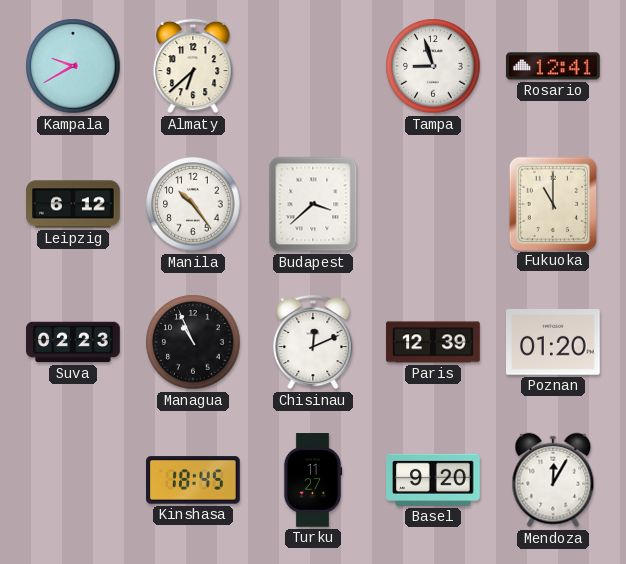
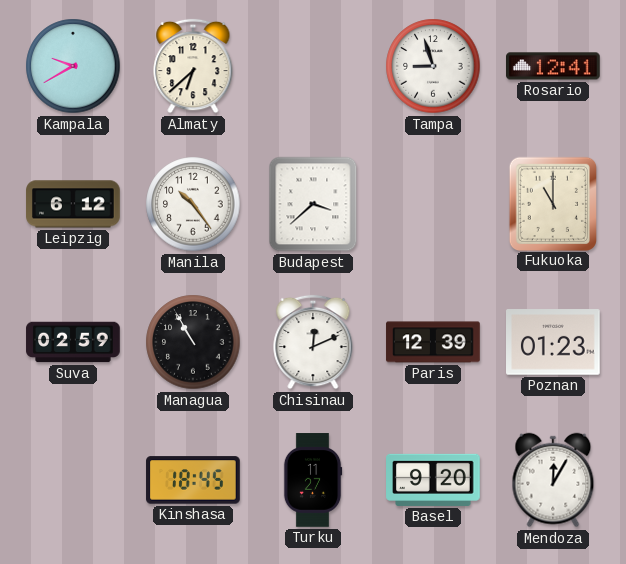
Suva: 02:23 -> 02:59
Managua: 10:56 -> 10:55
Poznan: 01:20 -> 01:23
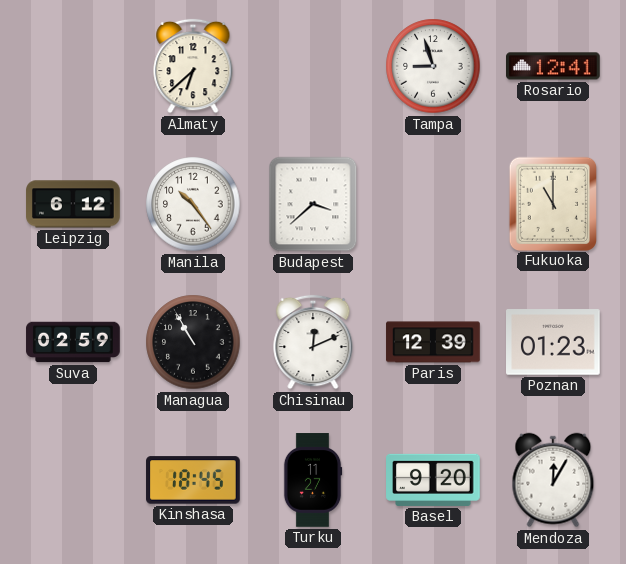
Kampala: 9:40 -> none
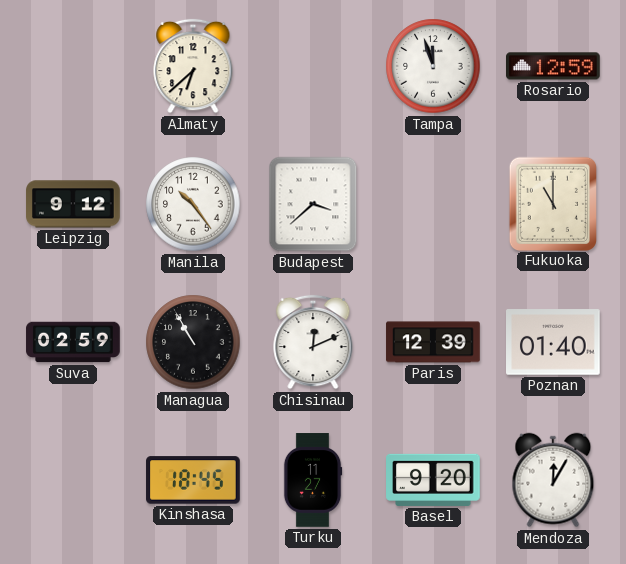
Tampa: 8:57 -> 11:57
Rosario: 12:41 -> 12:59
Leipzig: 6:12 -> 9:12
Poznan: 01:23 -> 01:40
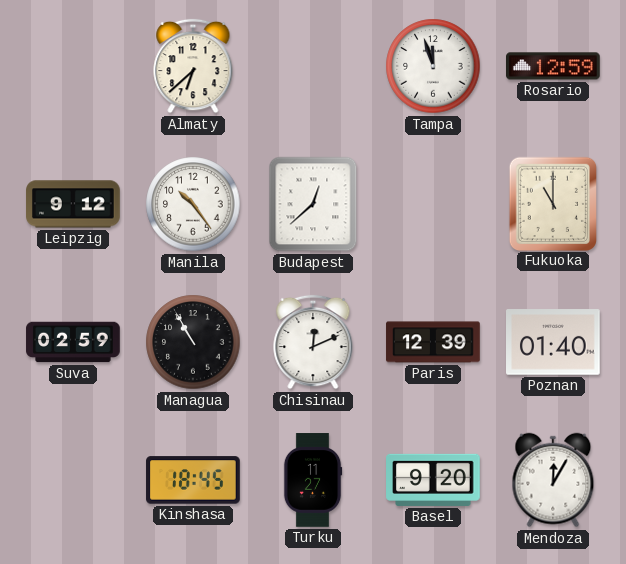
Budapest: 3:38 -> 12:38
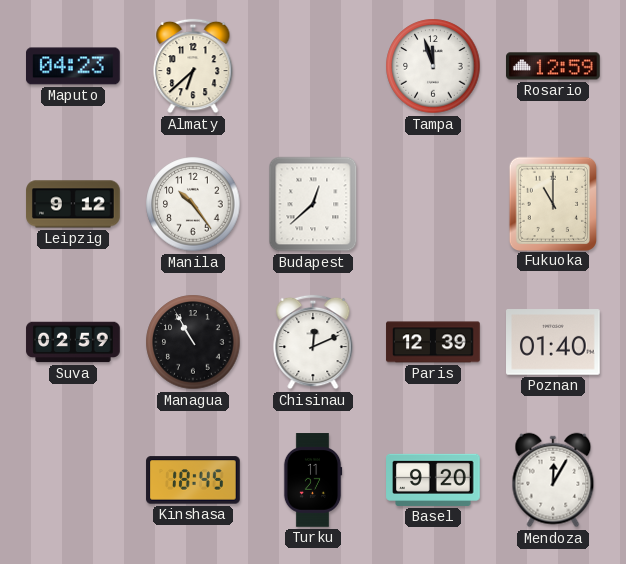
Maputo: none -> 04:23
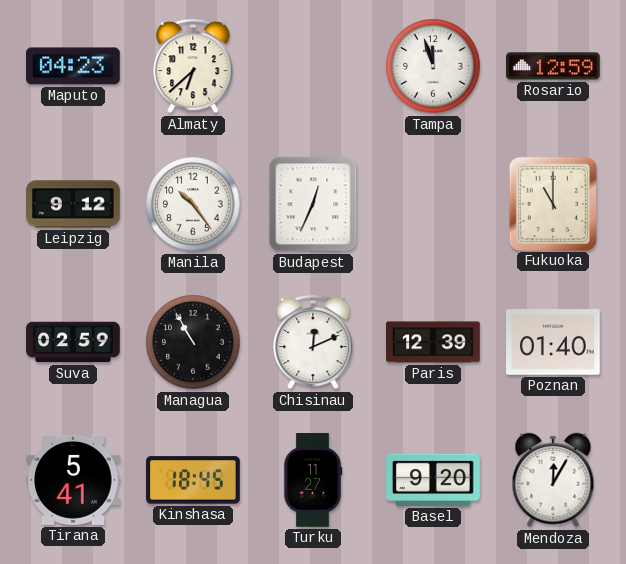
Budapest: 12:38 -> 12:34
Tirana: none -> 5:41
